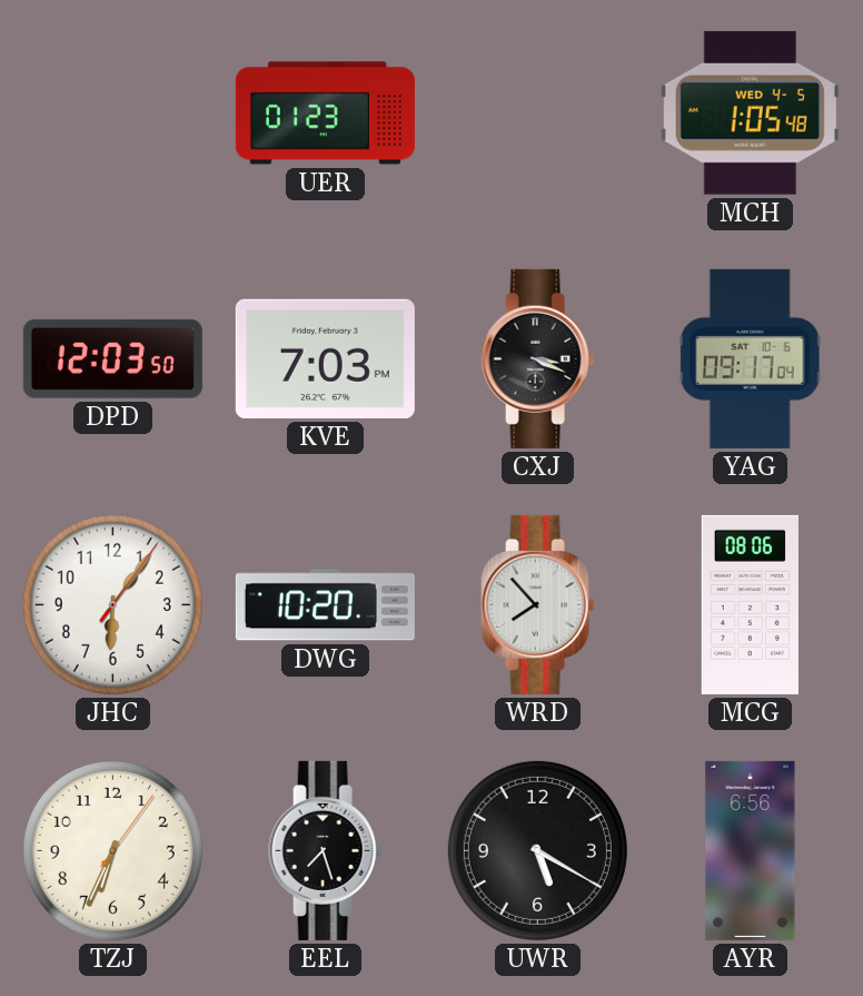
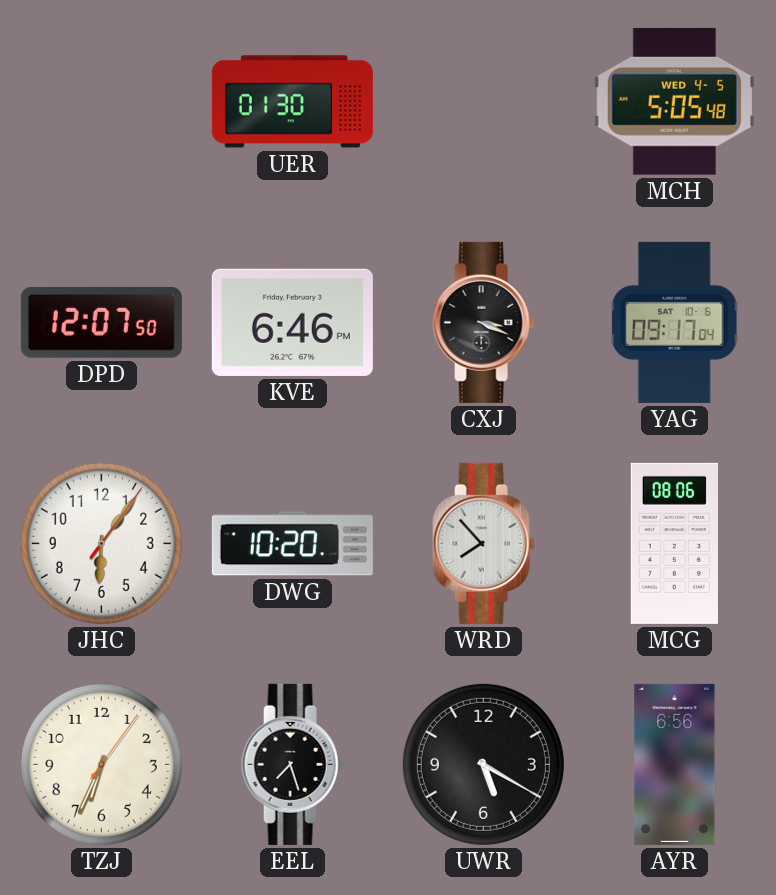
UER: 01:23 -> 01:30
MCH: 1:05 -> 5:05
DPD: 12:03 -> 12:07
KVE: 7:03 -> 6:46
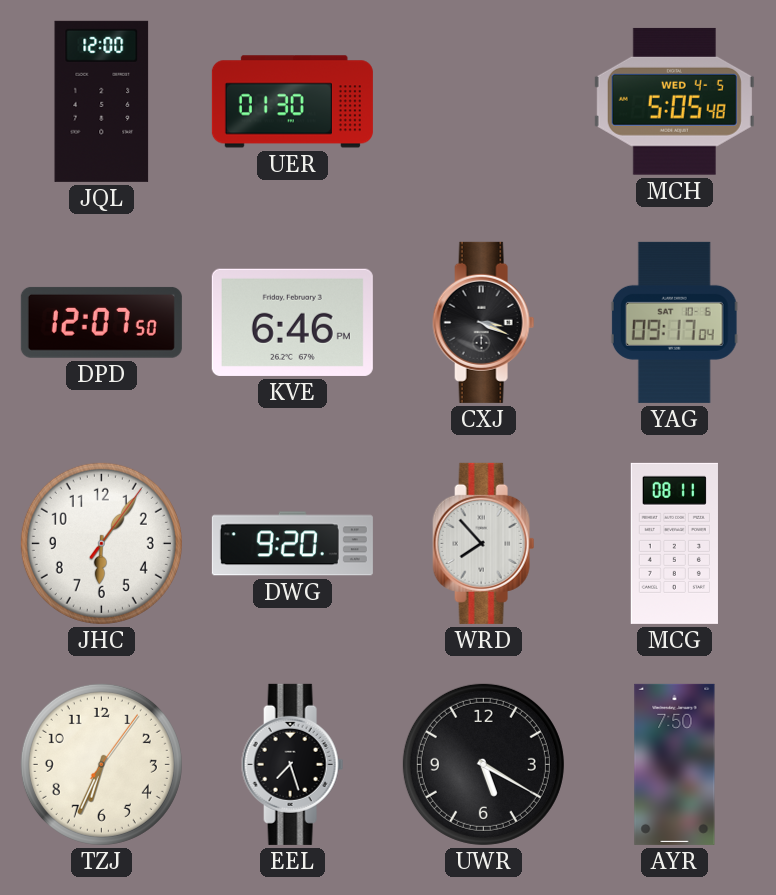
JQL: none -> 12:00
DWG: 10:20 -> 9:20
MCG: 08:06 -> 08:11
AYR: 6:56 -> 7:50
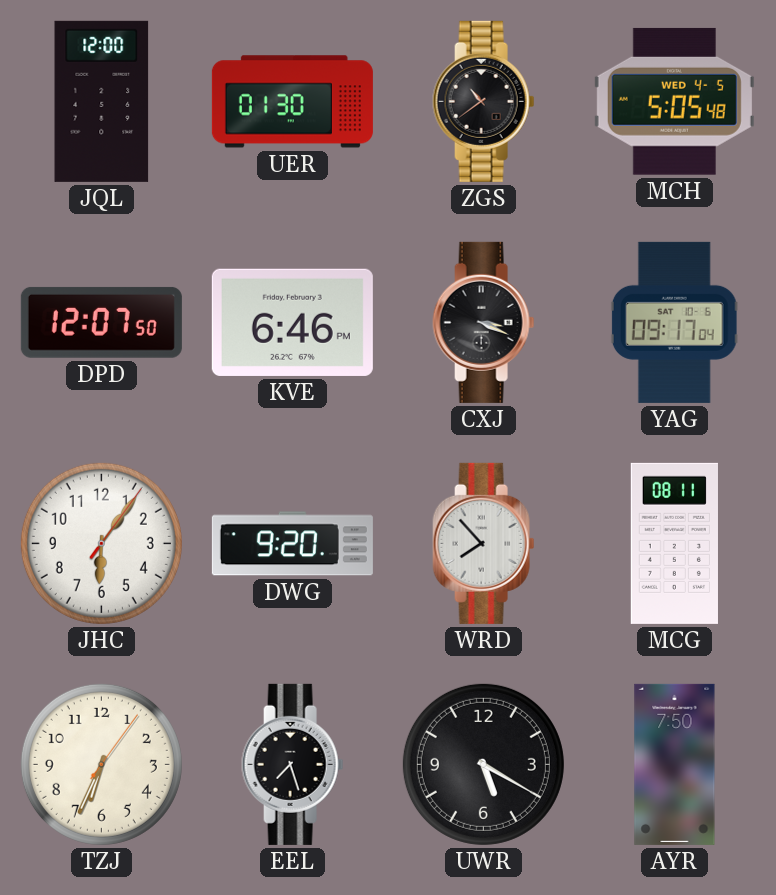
ZGS: none -> 10:39
